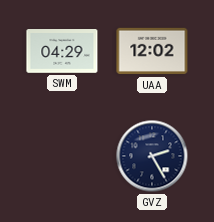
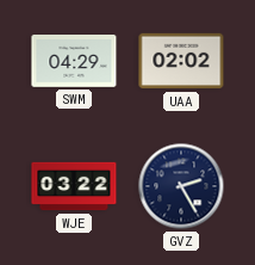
UAA: 12:02 -> 02:02
WJE: none -> 03:22
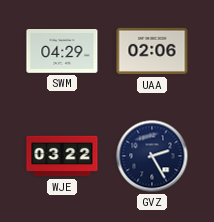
UAA: 02:02 -> 02:06
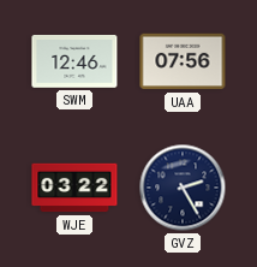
SWM: 04:29 -> 12:46
UAA: 02:06 -> 07:56
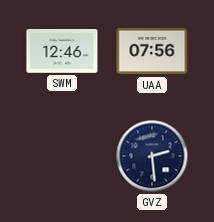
WJE: 03:22 -> none
GVZ: 2:25 -> 2:29
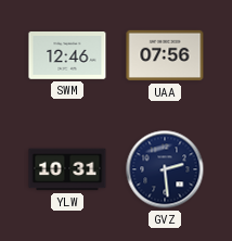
YLW: none -> 10:31
